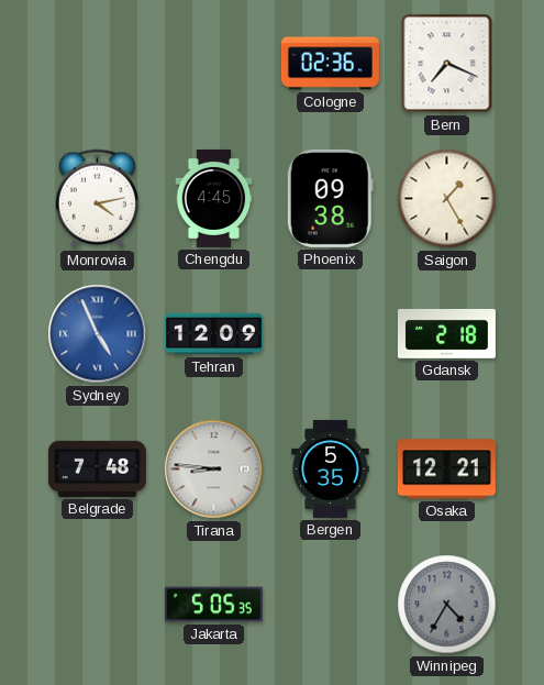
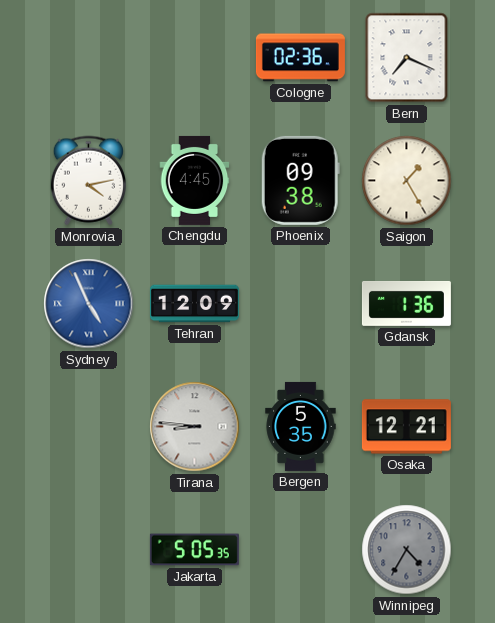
Gdansk: 2:18 -> 1:36
Belgrade: 7:48 -> none
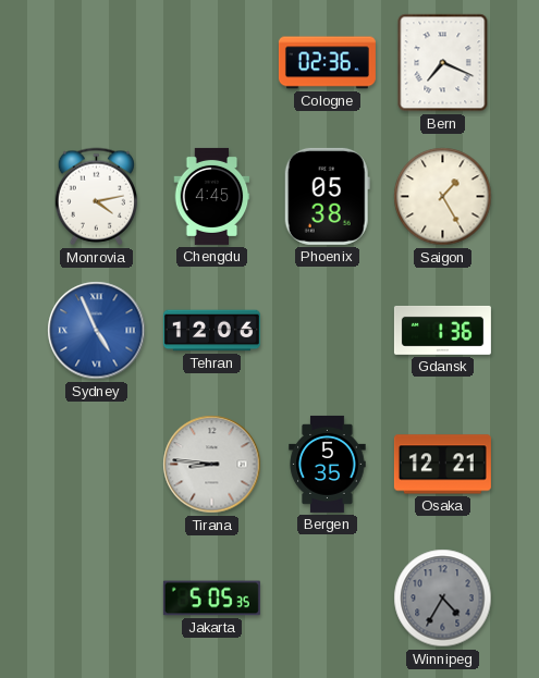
Phoenix: 09:38 -> 05:38
Tehran: 12:09 -> 12:06
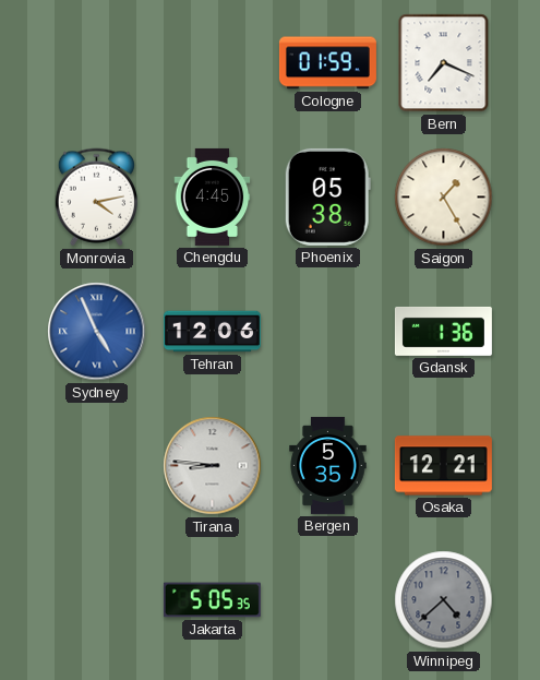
Cologne: 02:36 -> 01:59
Winnipeg: 4:35 -> 4:38
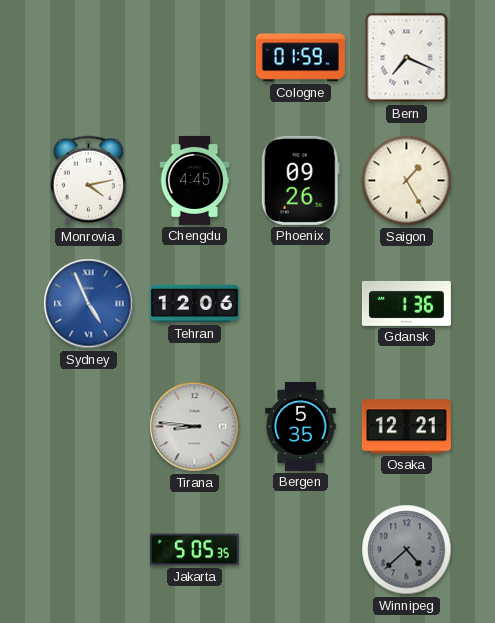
Phoenix: 05:38 -> 09:26
